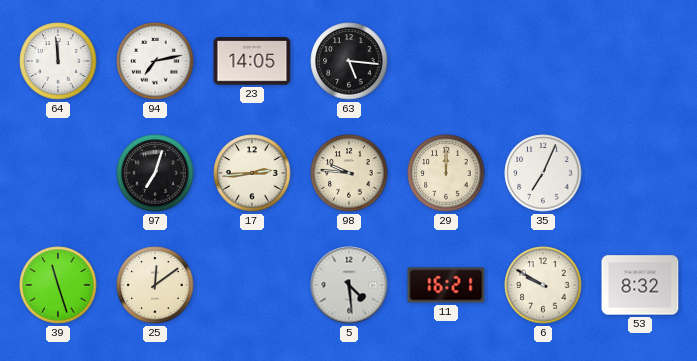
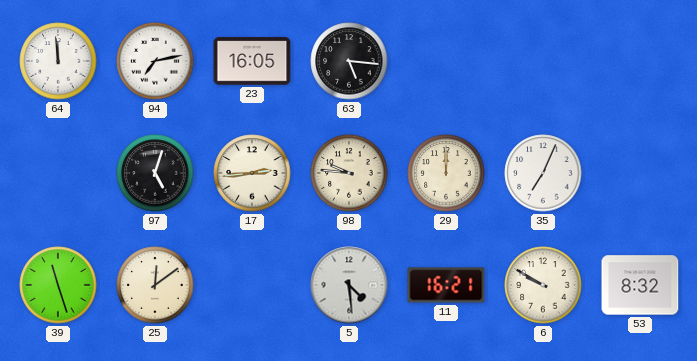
23: 14:05 -> 16:05
97: 7:03 -> 5:03
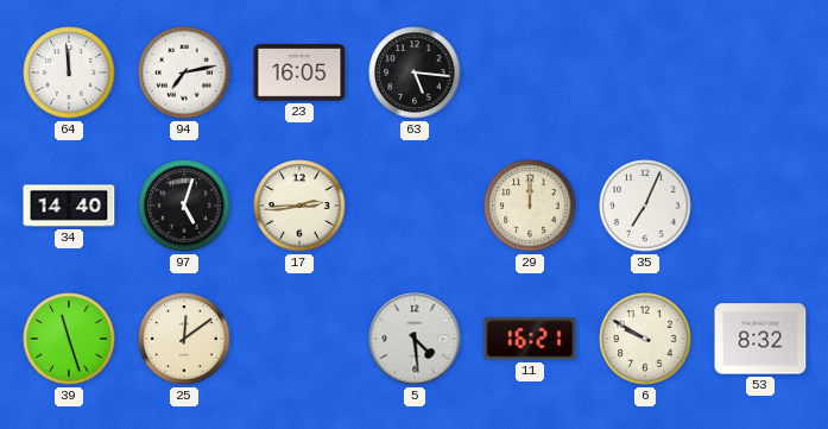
34: none -> 14:40
98: 9:46 -> none
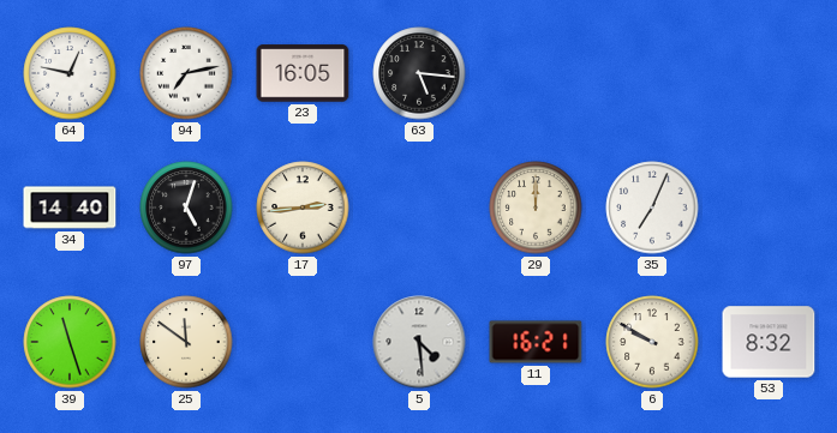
64: 11:59 -> 12:47
25: 12:09 -> 11:51
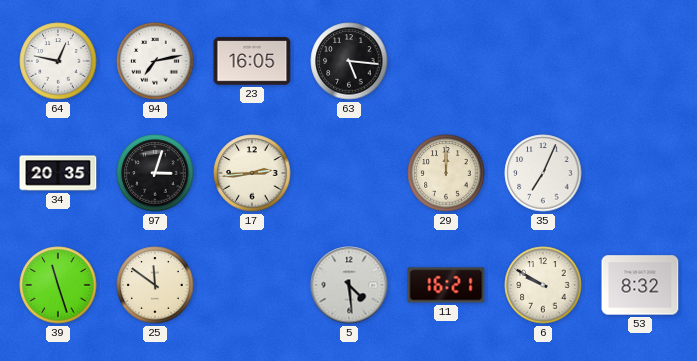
34: 14:40 -> 20:35
97: 5:03 -> 3:03
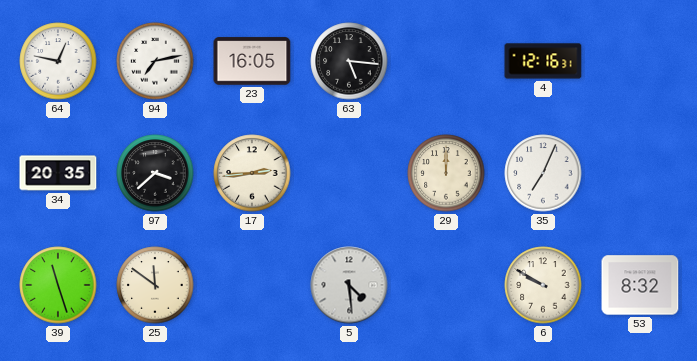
4: none -> 12:16
97: 3:03 -> 3:38
11: 16:21 -> none
